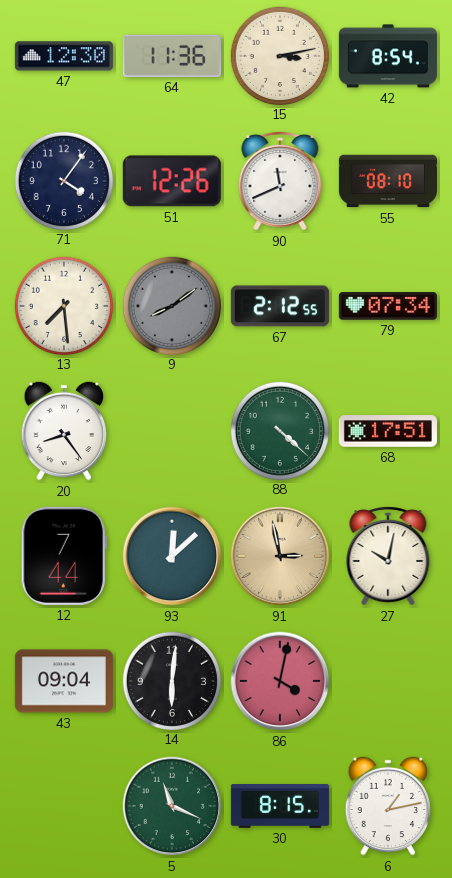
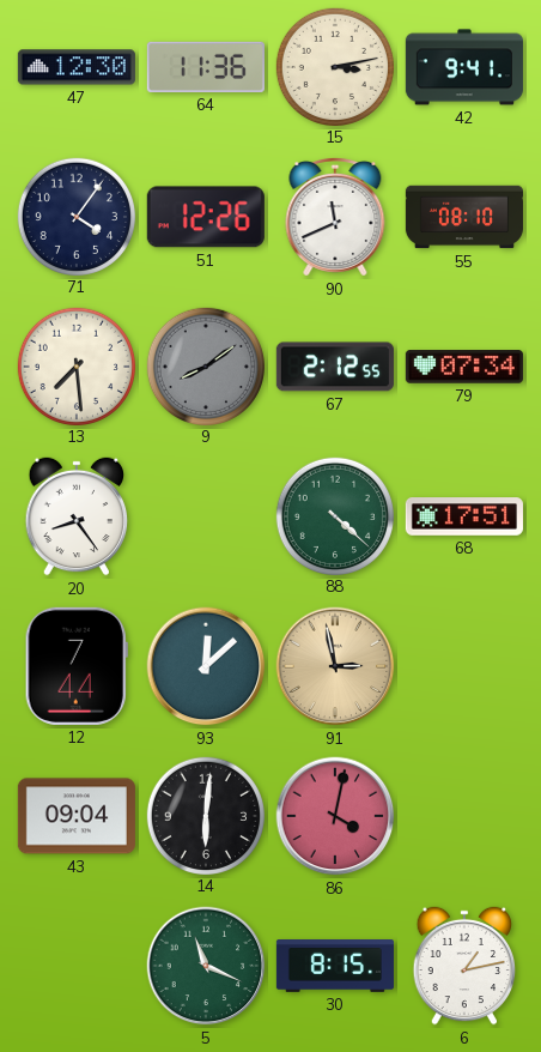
42: 8:54 -> 9:41
27: 10:02 -> none
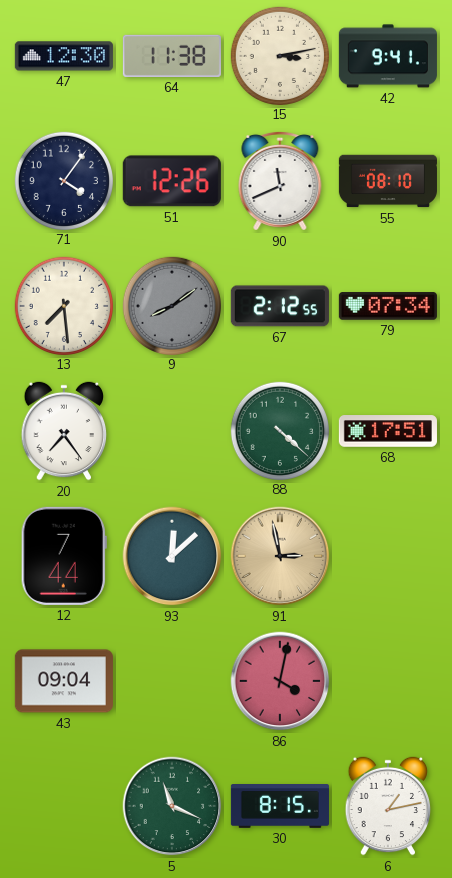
64: 11:36 -> 11:38
20: 8:24 -> 7:24
14: 6:01 -> none
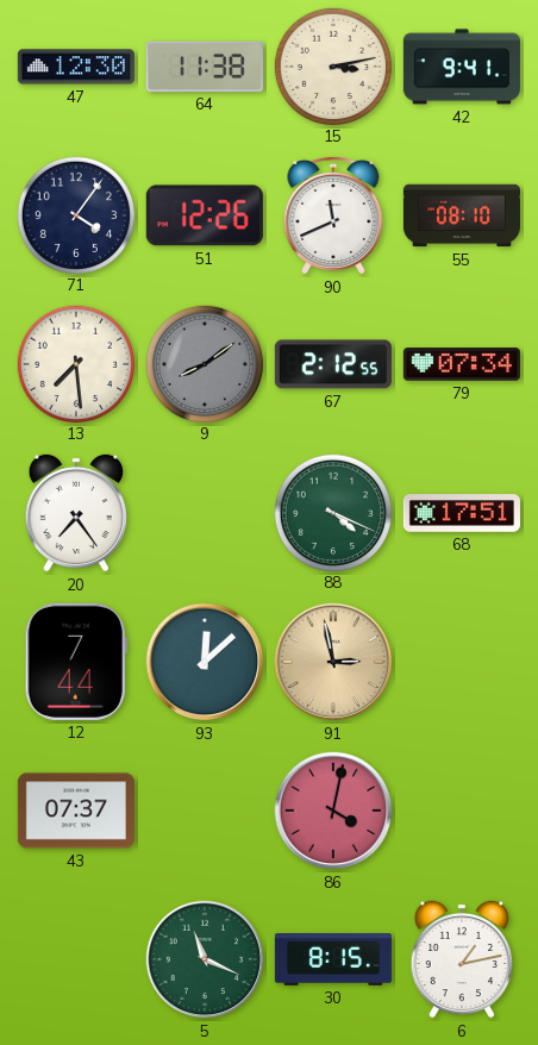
88: 4:22 -> 4:19
43: 09:04 -> 07:37
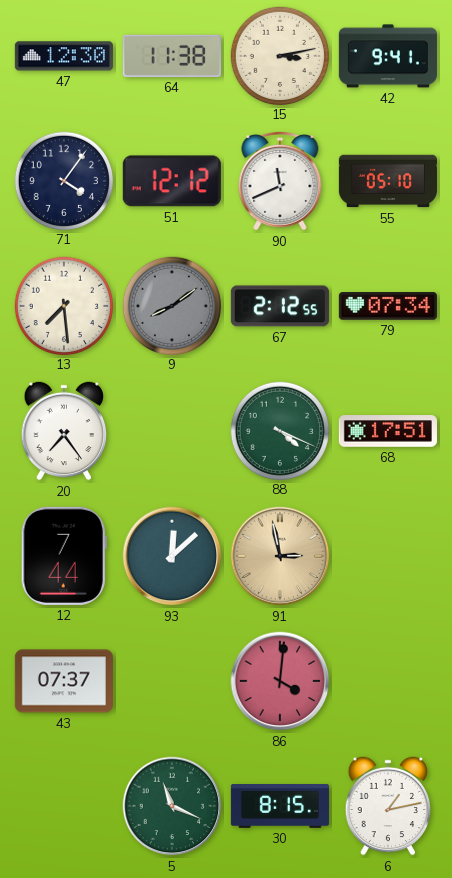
51: 12:26 -> 12:12
55: 08:10 -> 05:10
86: 4:02 -> 4:01
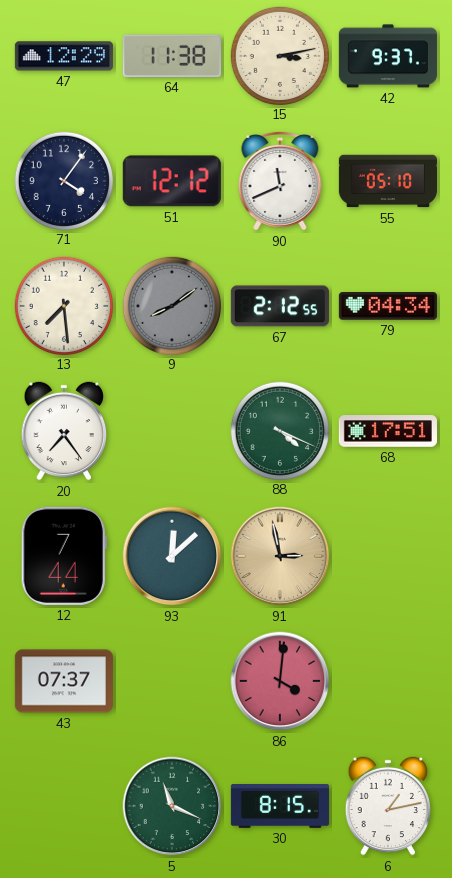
47: 12:30 -> 12:29
42: 9:41 -> 9:37
79: 07:34 -> 04:34
